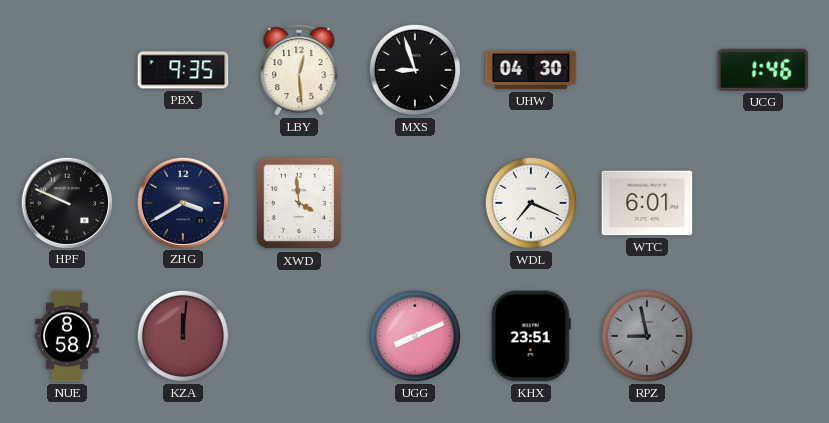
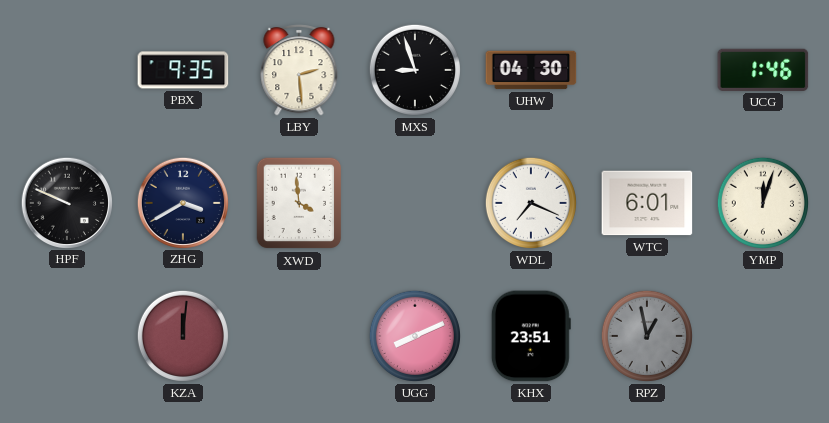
LBY: 12:29 -> 2:29
YMP: none -> 12:03
NUE: 8:58 -> none
RPZ: 8:58 -> 12:58
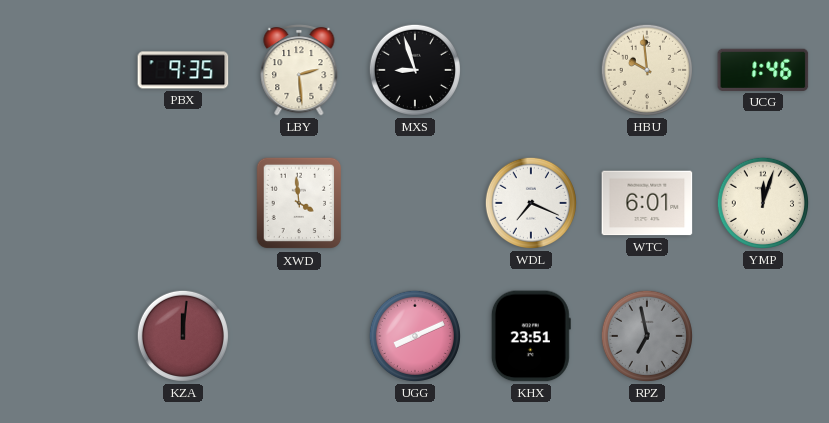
UHW: 04:30 -> none
HBU: none -> 9:59
HPF: 9:49 -> none
ZHG: 3:40 -> none
RPZ: 12:58 -> 6:58
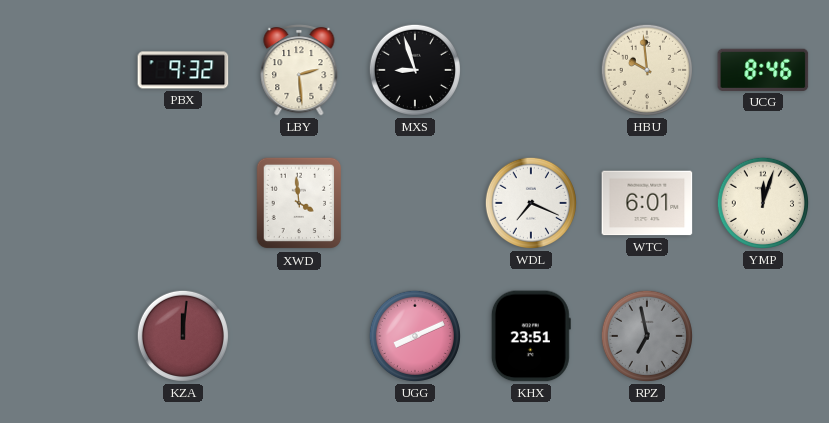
PBX: 9:35 -> 9:32
UCG: 1:46 -> 8:46
